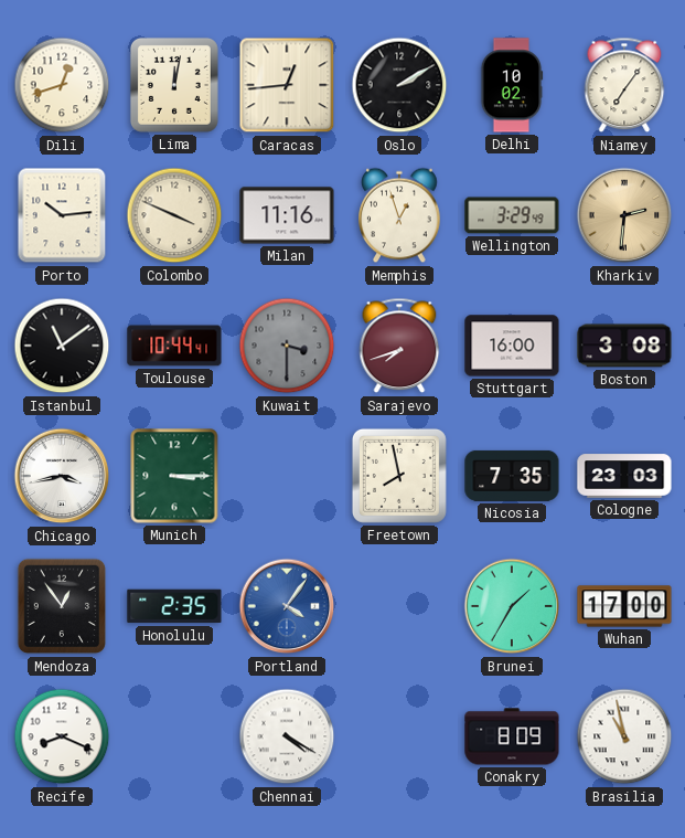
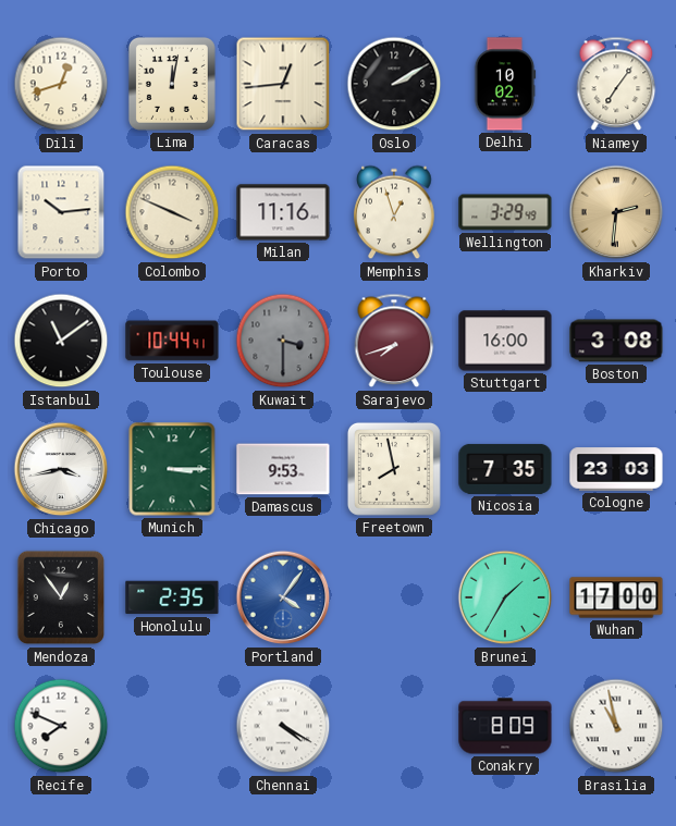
Damascus: none -> 9:53
Recife: 8:19 -> 7:49
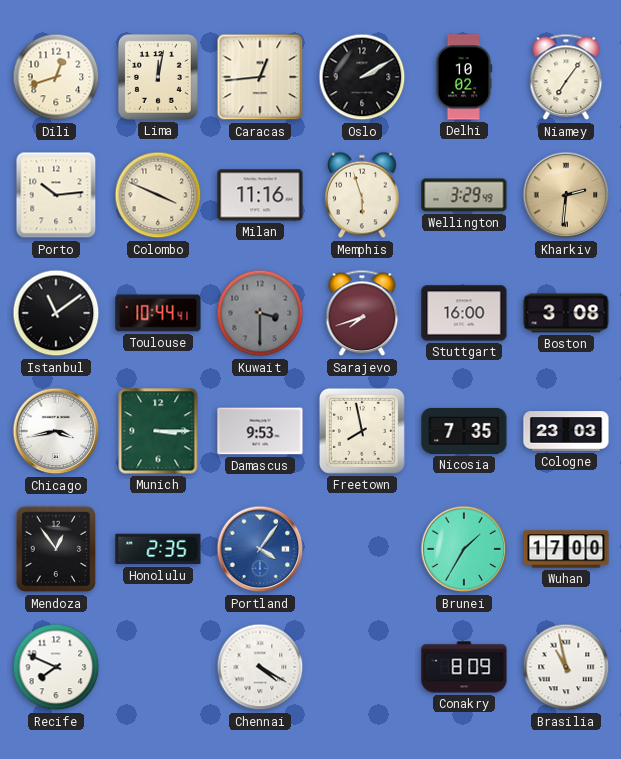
Memphis: 12:57 -> 5:57
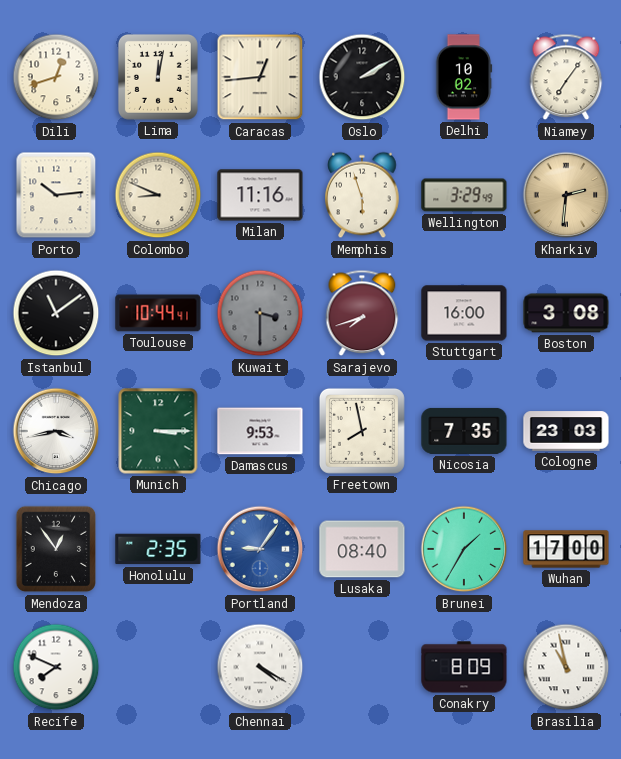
Colombo: 3:49 -> 8:49
Portland: 4:06 -> 9:06
Lusaka: none -> 08:40
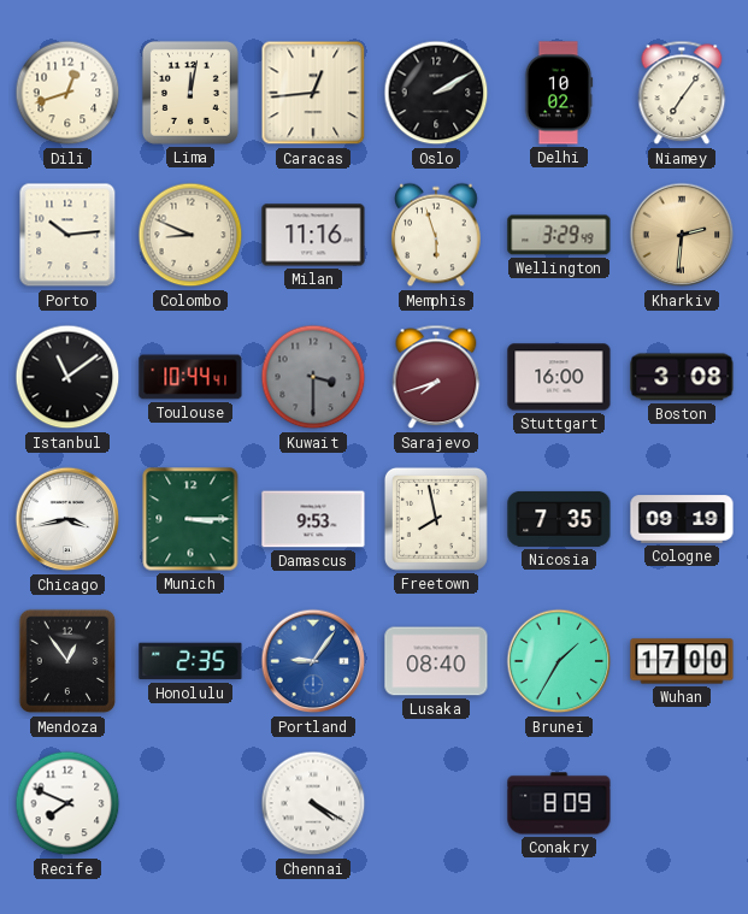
Cologne: 23:03 -> 09:19
Brasilia: 10:58 -> none
